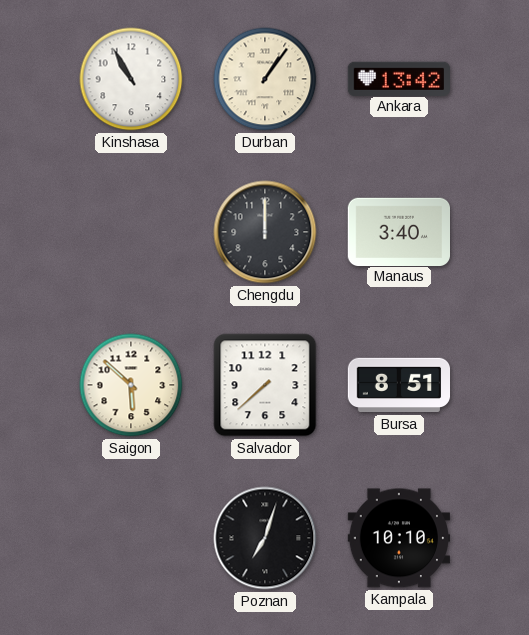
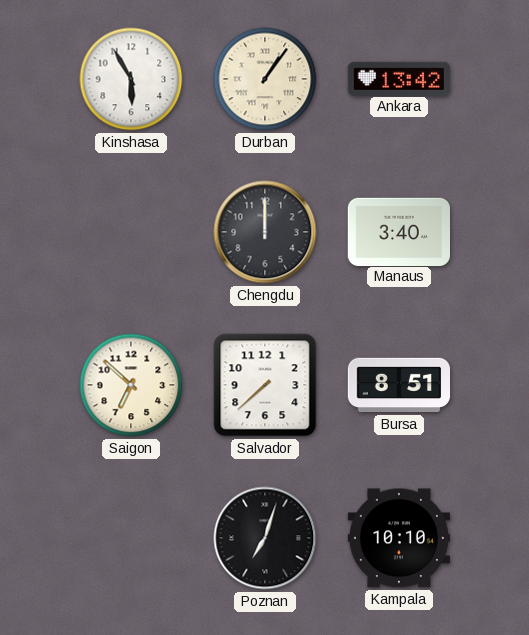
Kinshasa: 10:55 -> 5:55
Saigon: 5:52 -> 6:52
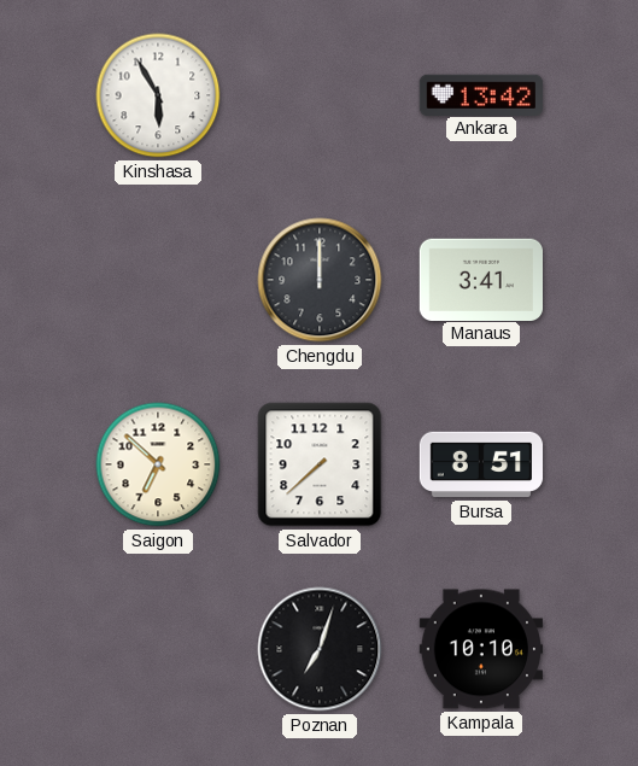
Durban: 1:06 -> none
Manaus: 3:40 -> 3:41
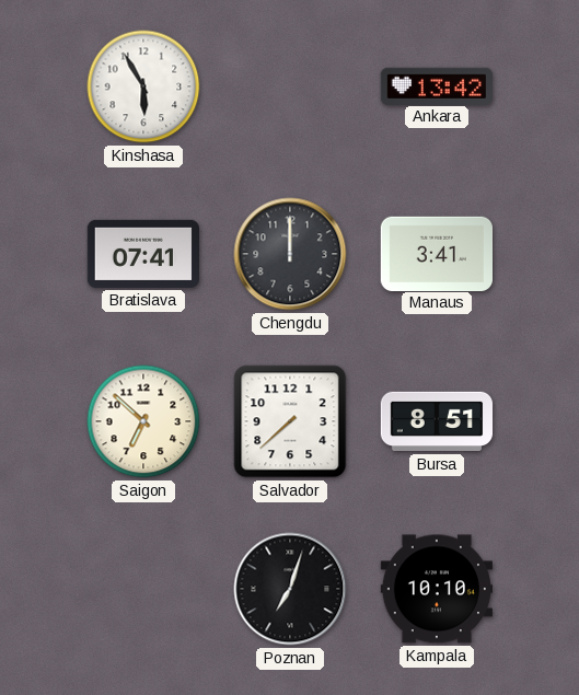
Bratislava: none -> 07:41
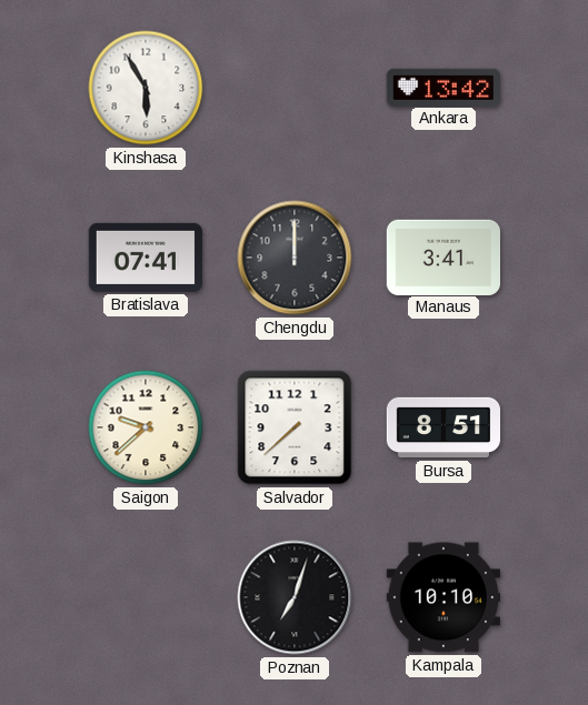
Saigon: 6:52 -> 9:38
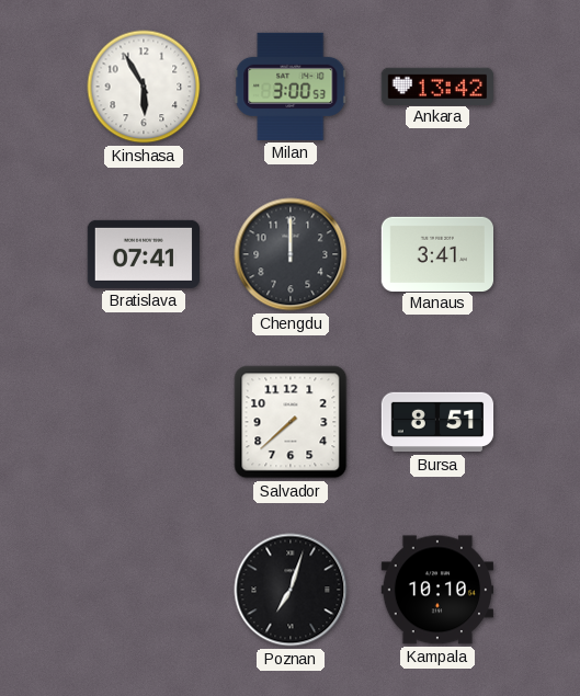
Milan: none -> 3:00
Saigon: 9:38 -> none
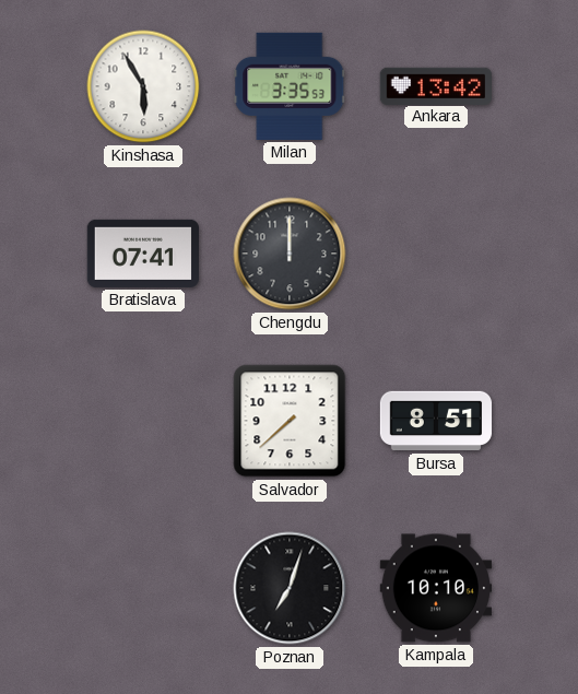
Milan: 3:00 -> 3:35
Manaus: 3:41 -> none
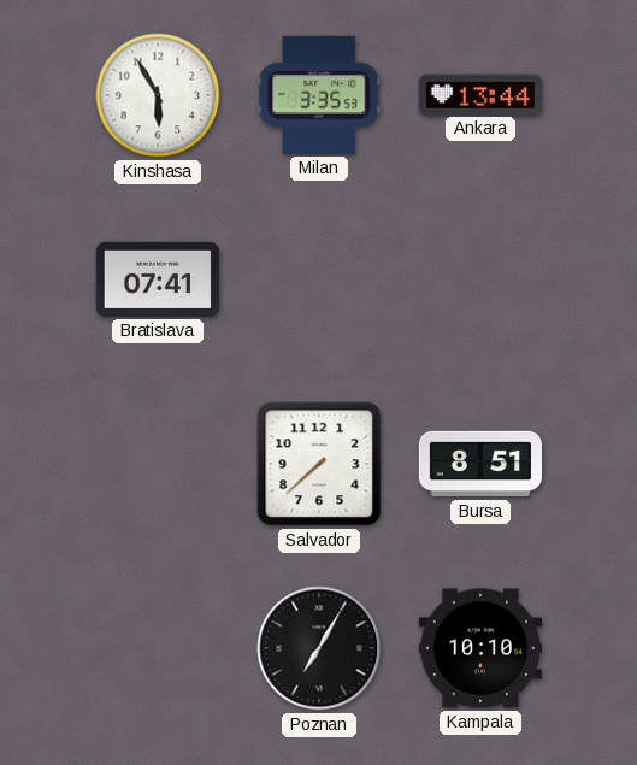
Ankara: 13:42 -> 13:44
Chengdu: 12:00 -> none
Poznan: 7:03 -> 7:05
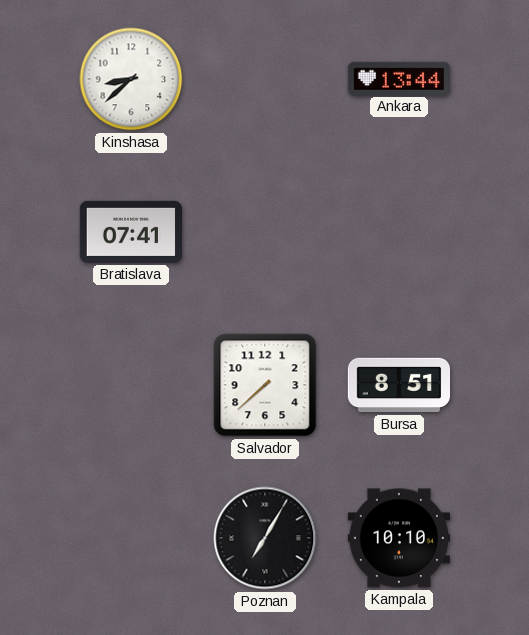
Kinshasa: 5:55 -> 8:38
Milan: 3:35 -> none
